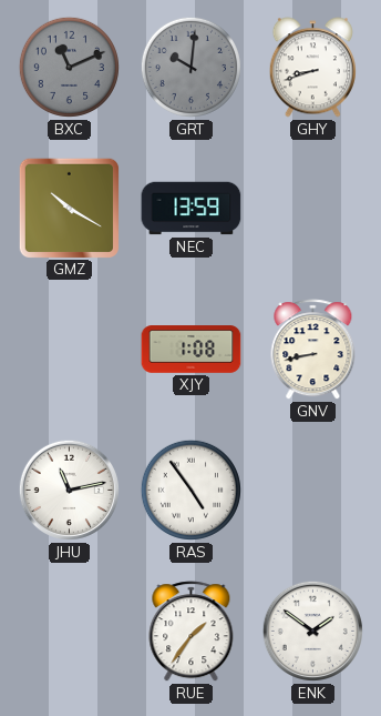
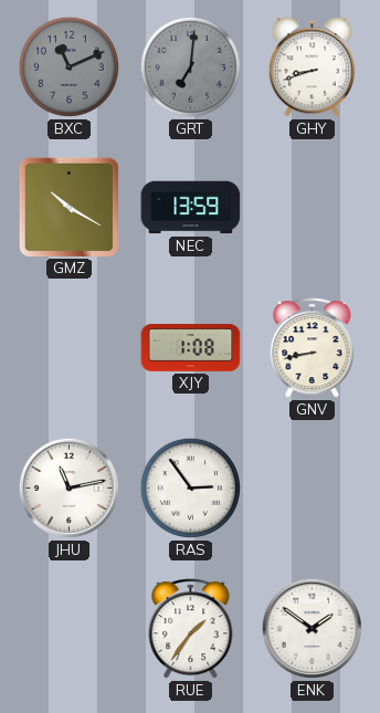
GRT: 10:01 -> 7:01
RAS: 4:54 -> 2:54
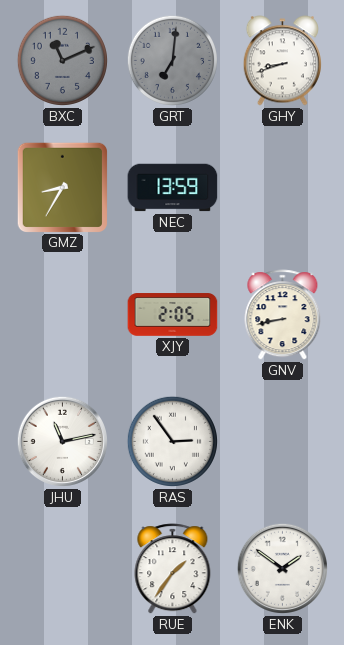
GMZ: 10:20 -> 8:35
XJY: 1:08 -> 2:05
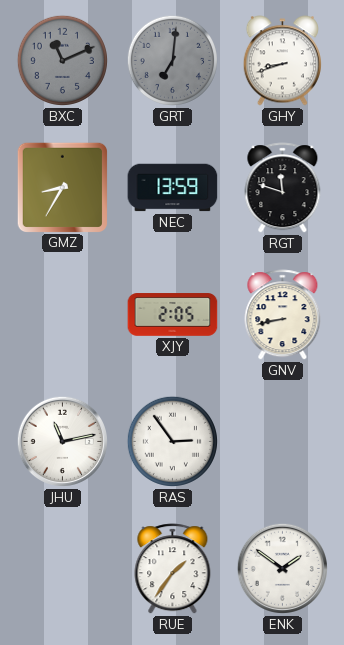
RGT: none -> 11:48
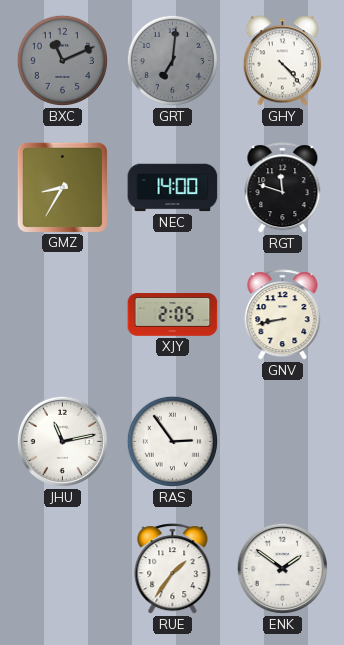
GHY: 8:42 -> 4:23
NEC: 13:59 -> 14:00
